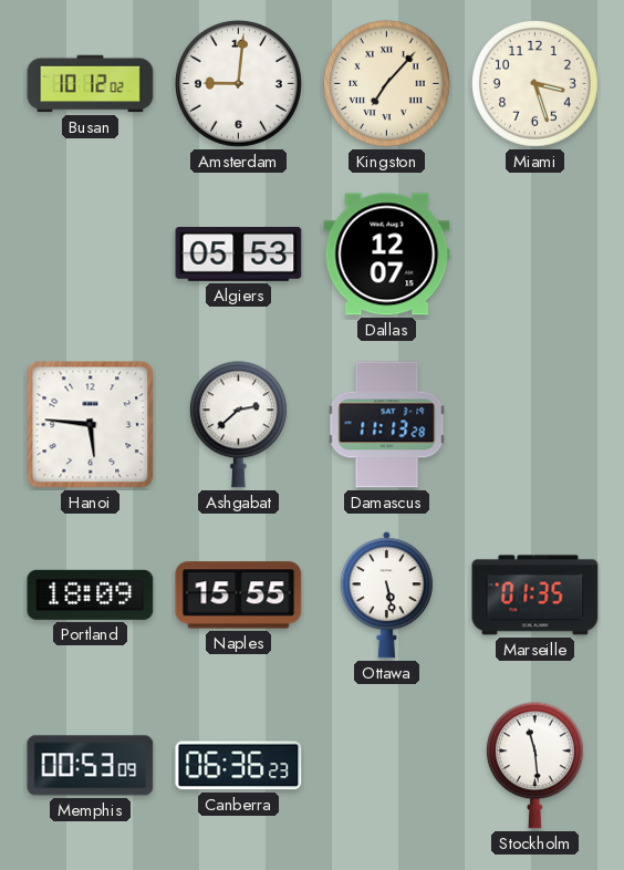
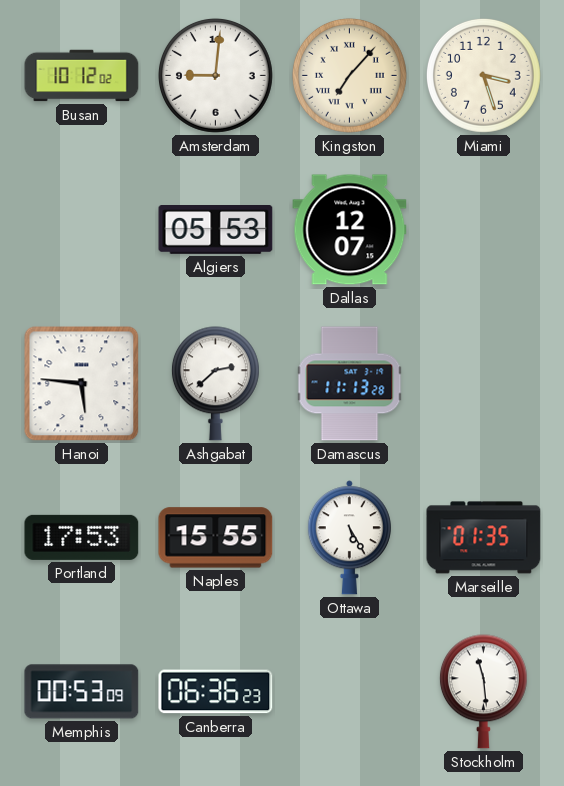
Portland: 18:09 -> 17:53
Ottawa: 5:28 -> 5:25
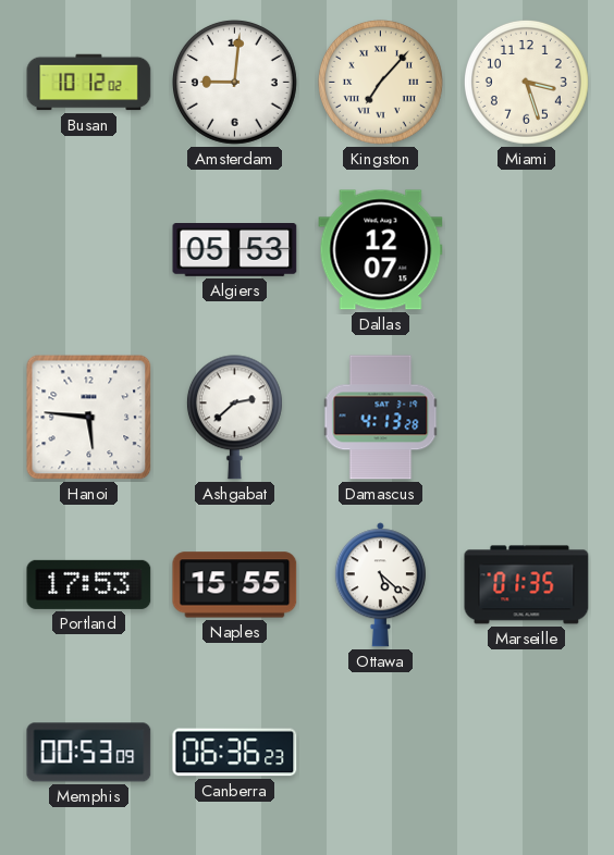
Damascus: 11:13 -> 4:13
Ottawa: 5:25 -> 5:22
Stockholm: 11:29 -> none
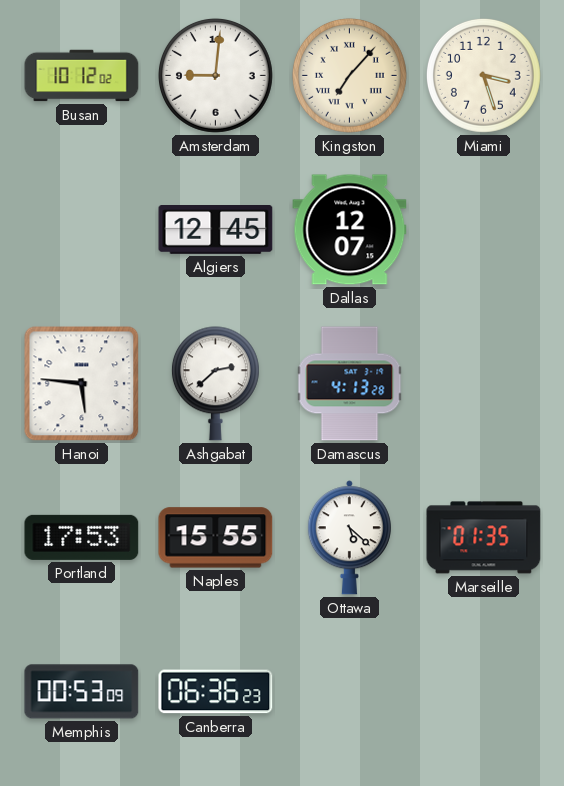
Algiers: 05:53 -> 12:45
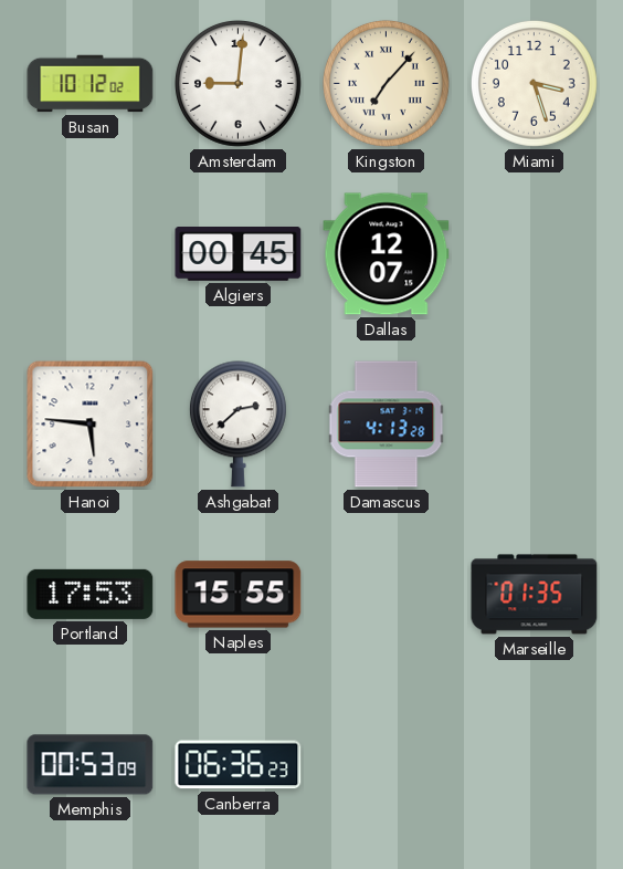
Algiers: 12:45 -> 00:45
Ottawa: 5:22 -> none
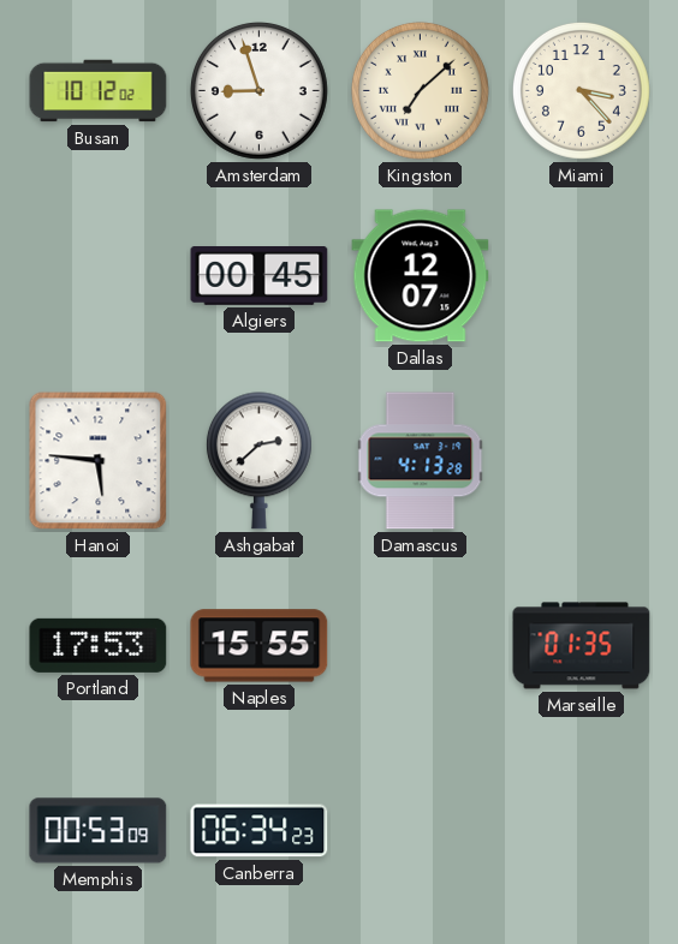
Amsterdam: 9:01 -> 8:57
Kingston: 7:07 -> 7:08
Miami: 3:27 -> 3:23
Canberra: 06:36 -> 06:34
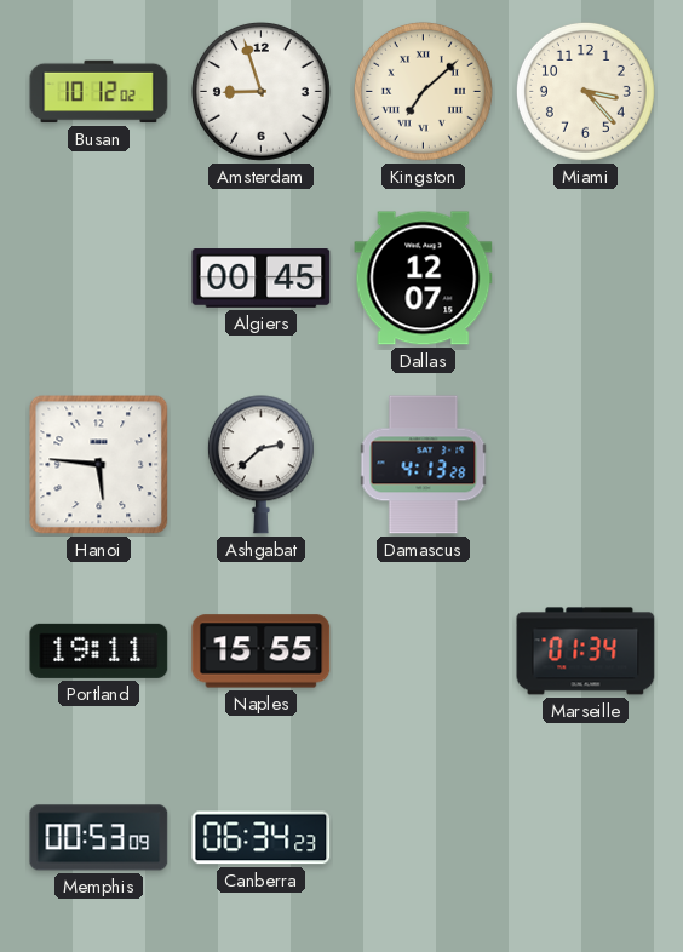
Portland: 17:53 -> 19:11
Marseille: 01:35 -> 01:34
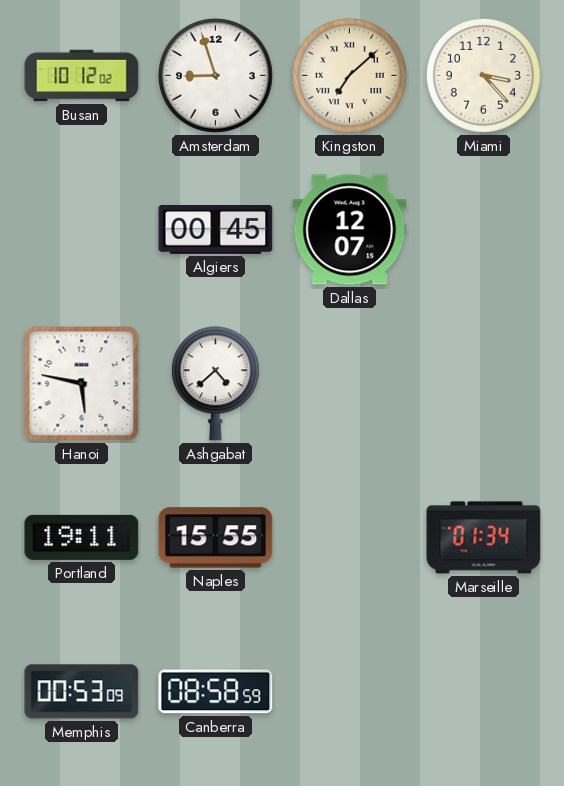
Hanoi: 5:46 -> 5:47
Ashgabat: 2:38 -> 4:38
Damascus: 4:13 -> none
Canberra: 06:34 -> 08:58
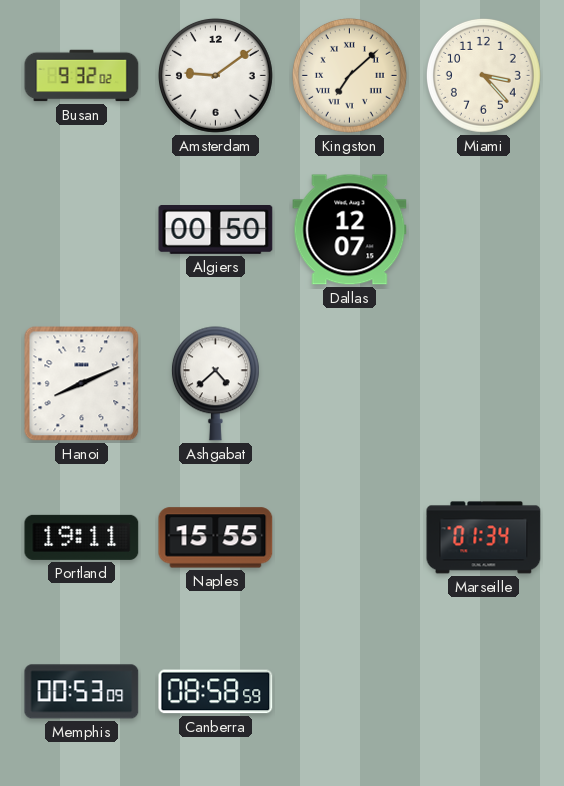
Busan: 10:12 -> 9:32
Amsterdam: 8:57 -> 9:09
Algiers: 00:45 -> 00:50
Hanoi: 5:47 -> 8:11
